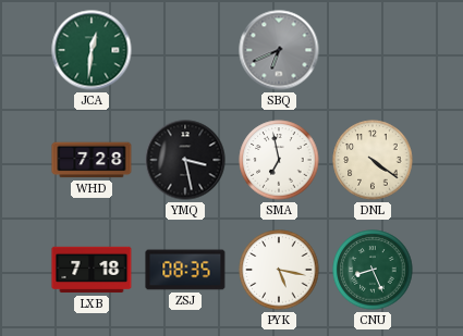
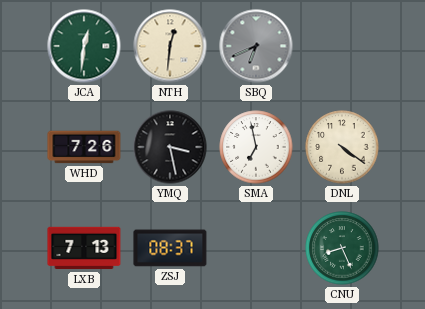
NTH: none -> 12:31
WHD: 7:28 -> 7:26
LXB: 7:18 -> 7:13
ZSJ: 08:35 -> 08:37
PYK: 5:17 -> none
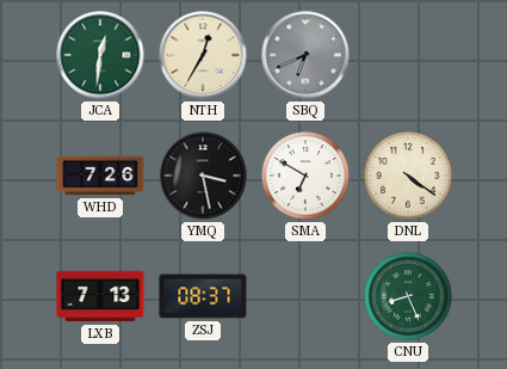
NTH: 12:31 -> 12:35
SMA: 6:58 -> 6:50
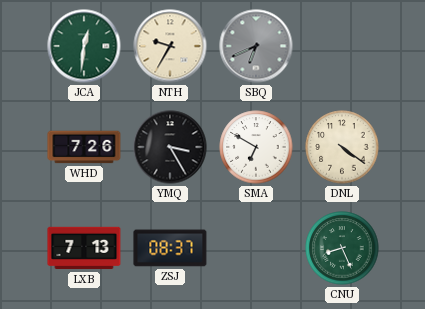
NTH: 12:35 -> 9:35
YMQ: 3:28 -> 3:25
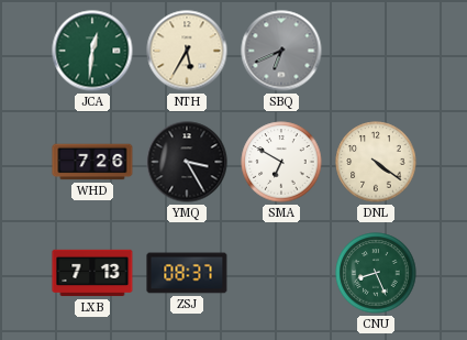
NTH: 9:35 -> 5:35
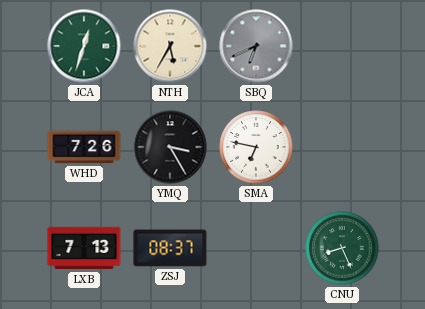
JCA: 12:31 -> 12:33
SMA: 6:50 -> 6:47
DNL: 4:21 -> none
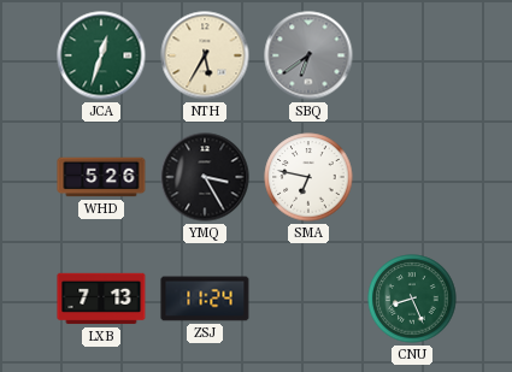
SBQ: 6:41 -> 6:39
WHD: 7:26 -> 5:26
ZSJ: 08:37 -> 11:24
